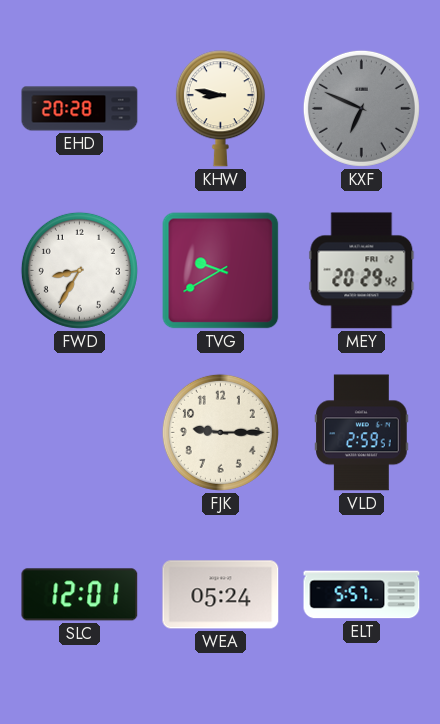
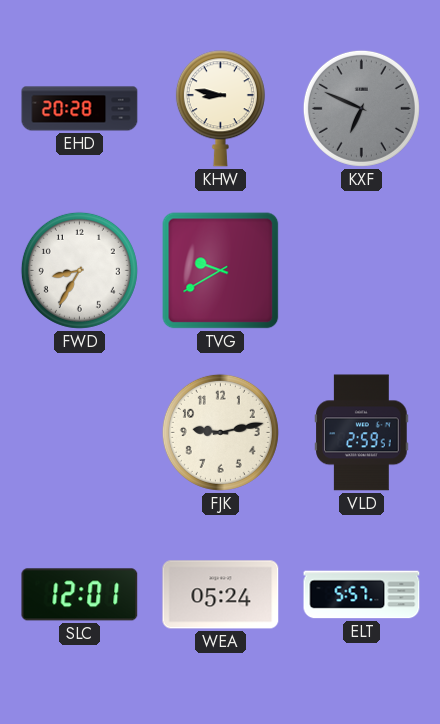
MEY: 20:29 -> none
FJK: 9:15 -> 9:13
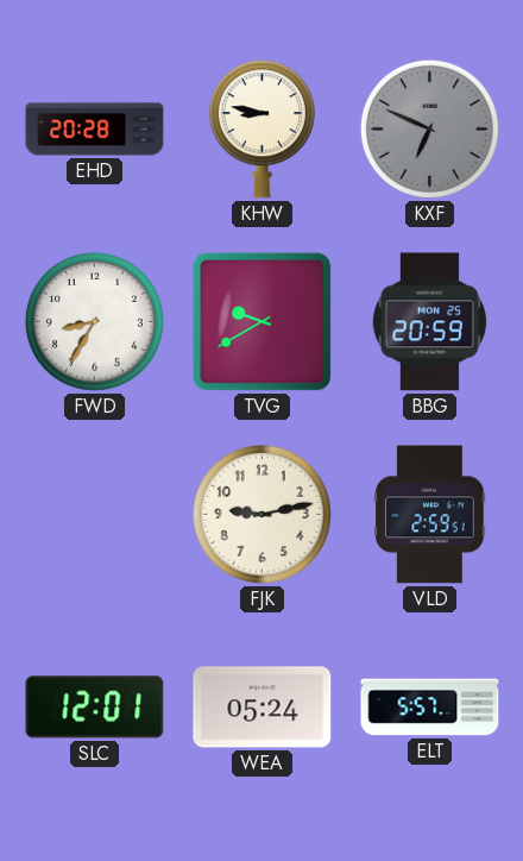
BBG: none -> 20:59
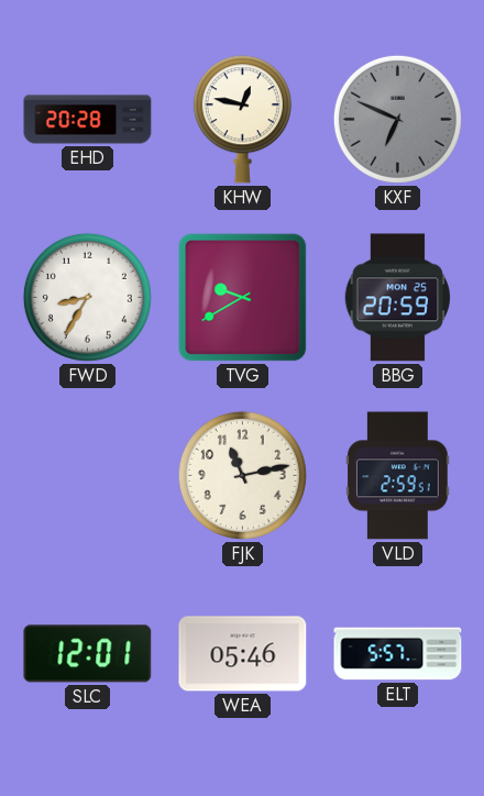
KHW: 8:47 -> 12:47
FJK: 9:13 -> 11:13
WEA: 05:24 -> 05:46
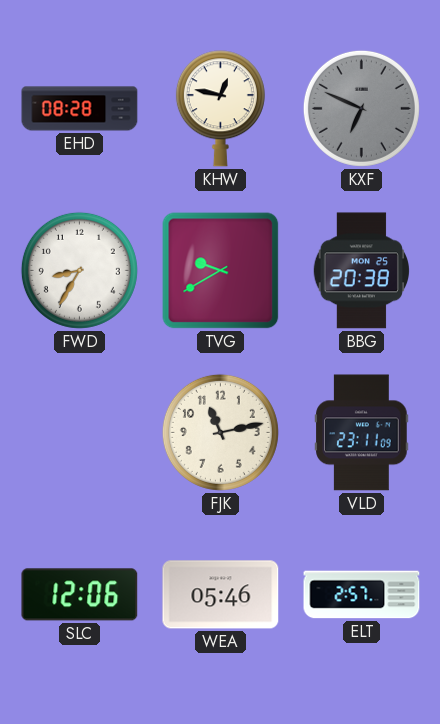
EHD: 20:28 -> 08:28
BBG: 20:59 -> 20:38
VLD: 2:59 -> 23:11
SLC: 12:01 -> 12:06
ELT: 5:57 -> 2:57
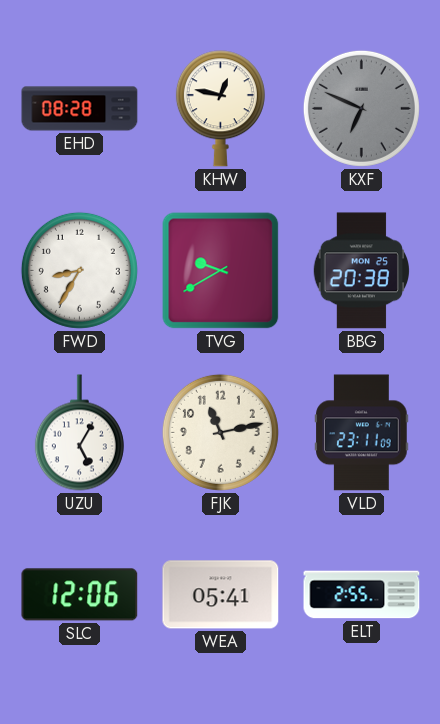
UZU: none -> 5:05
WEA: 05:46 -> 05:41
ELT: 2:57 -> 2:55
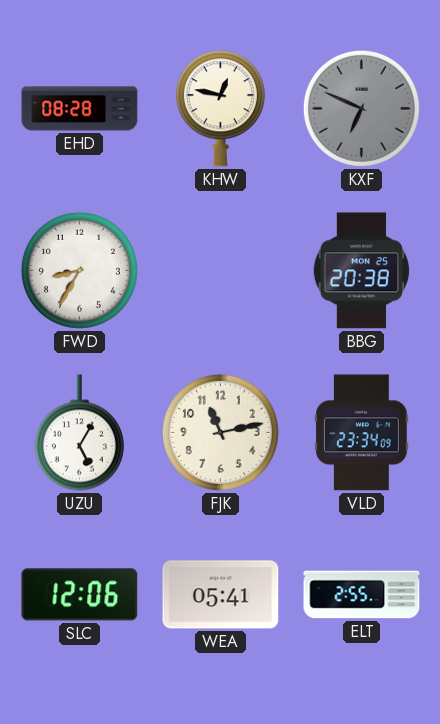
TVG: 9:40 -> none
VLD: 23:11 -> 23:34
